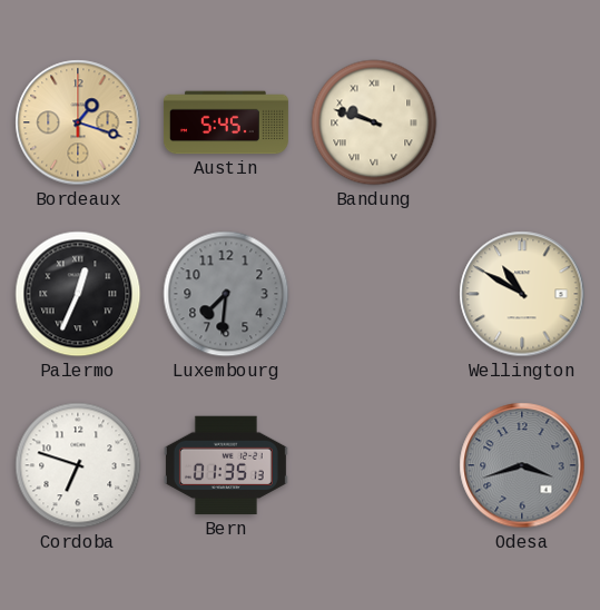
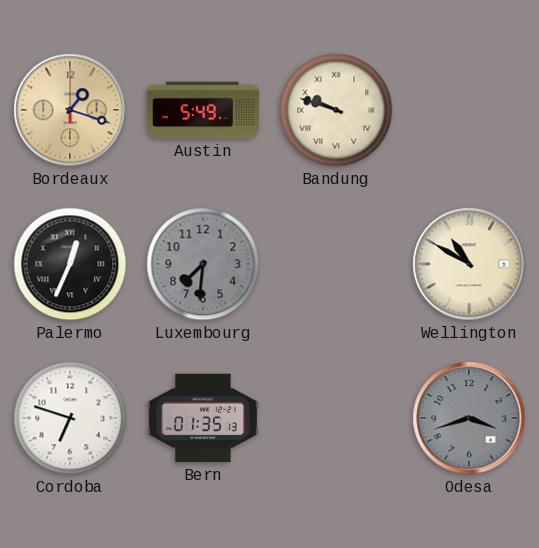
Austin: 5:45 -> 5:49
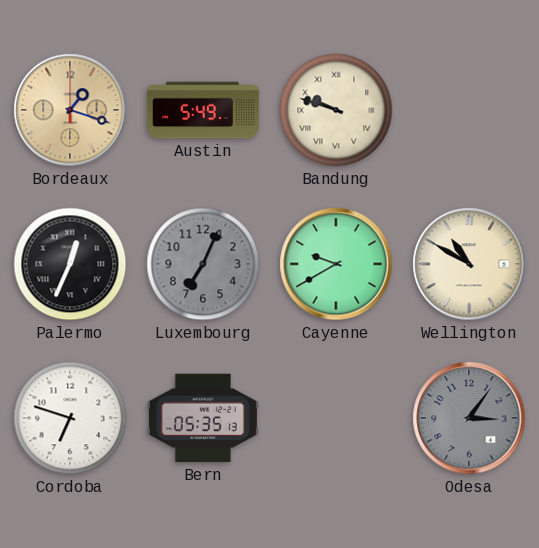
Luxembourg: 7:31 -> 7:04
Cayenne: none -> 9:40
Bern: 01:35 -> 05:35
Odesa: 3:42 -> 3:06
